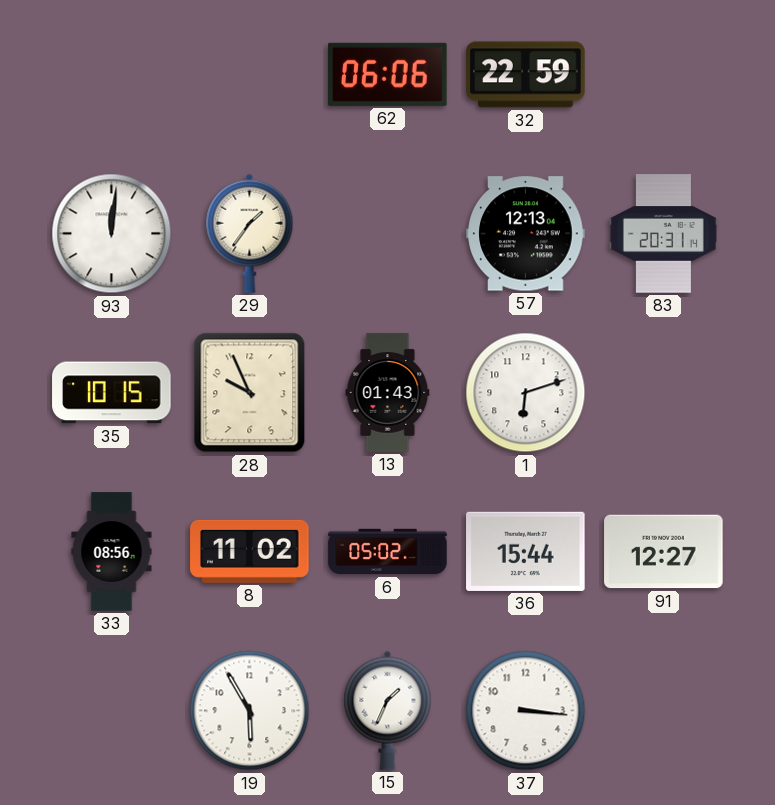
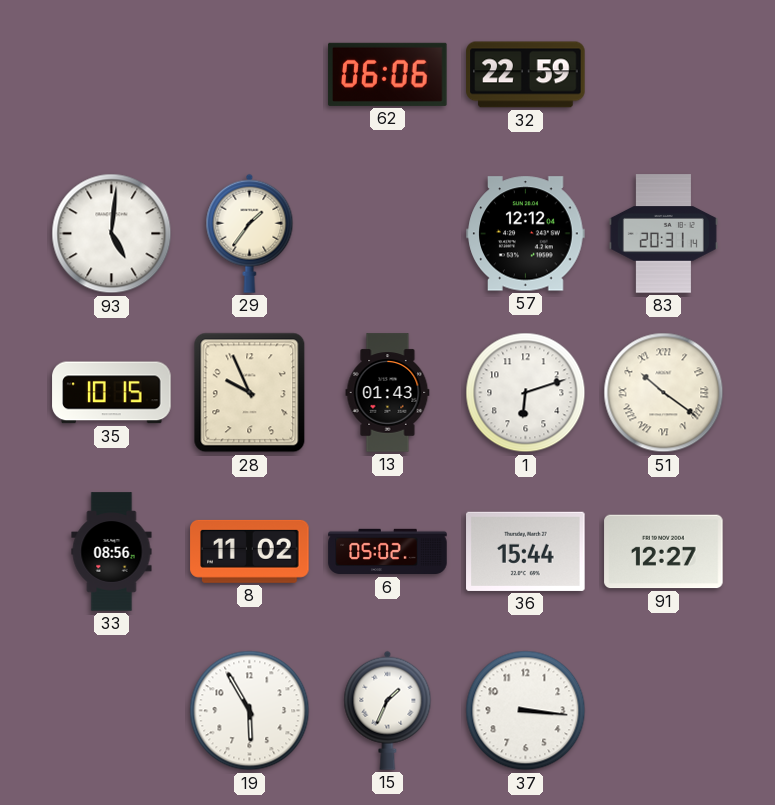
93: 12:01 -> 5:01
57: 12:13 -> 12:12
51: none -> 10:21
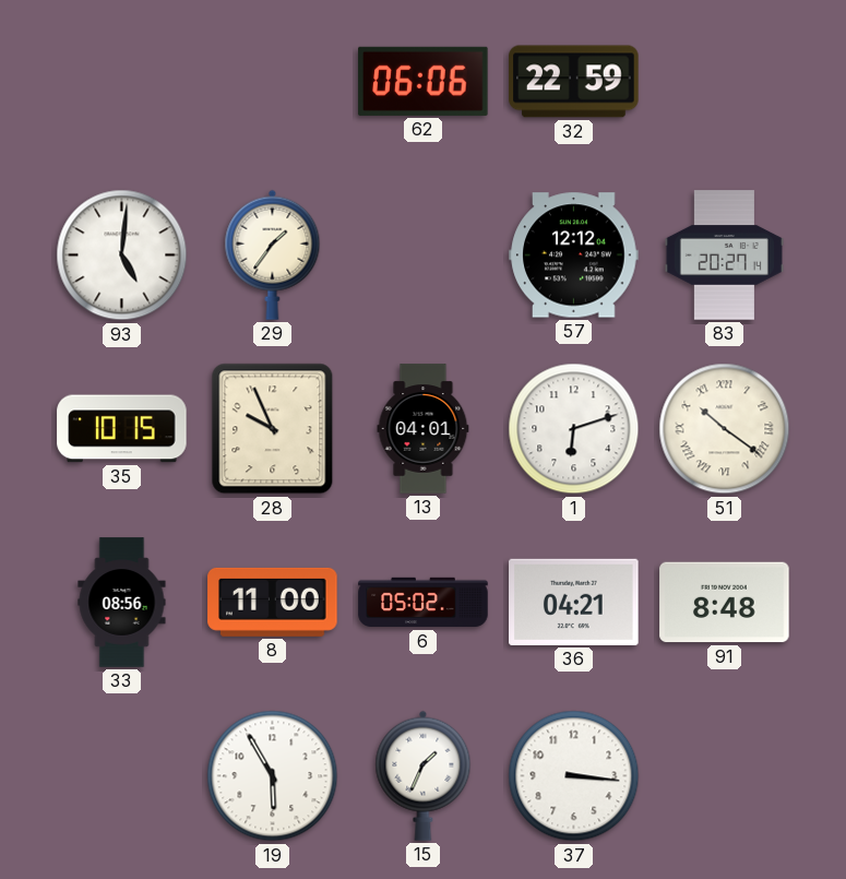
83: 20:31 -> 20:27
13: 01:43 -> 04:01
8: 11:02 -> 11:00
36: 15:44 -> 04:21
91: 12:27 -> 8:48
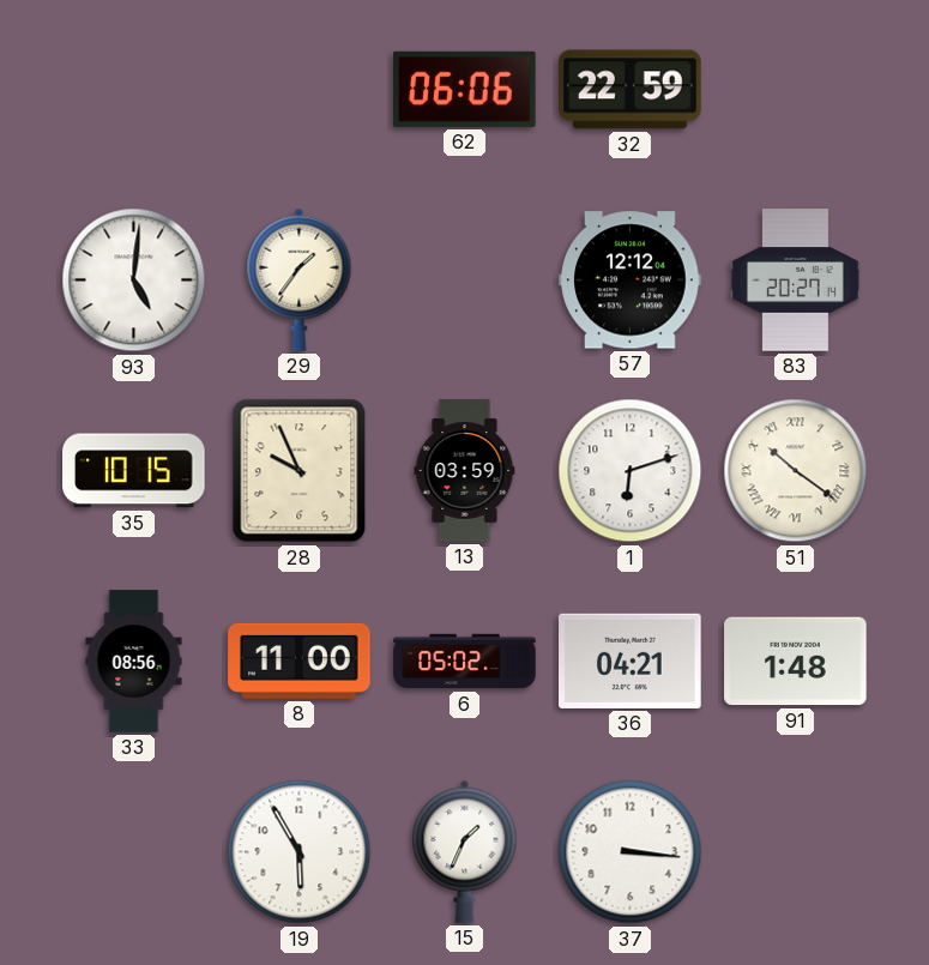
13: 04:01 -> 03:59
91: 8:48 -> 1:48
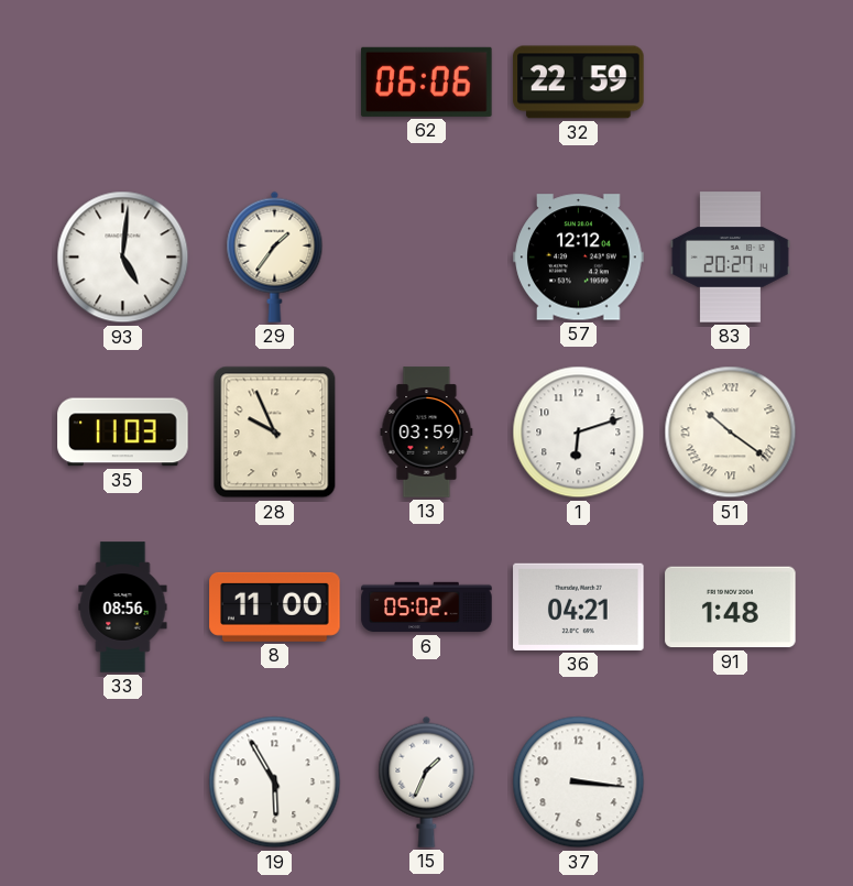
35: 10:15 -> 11:03
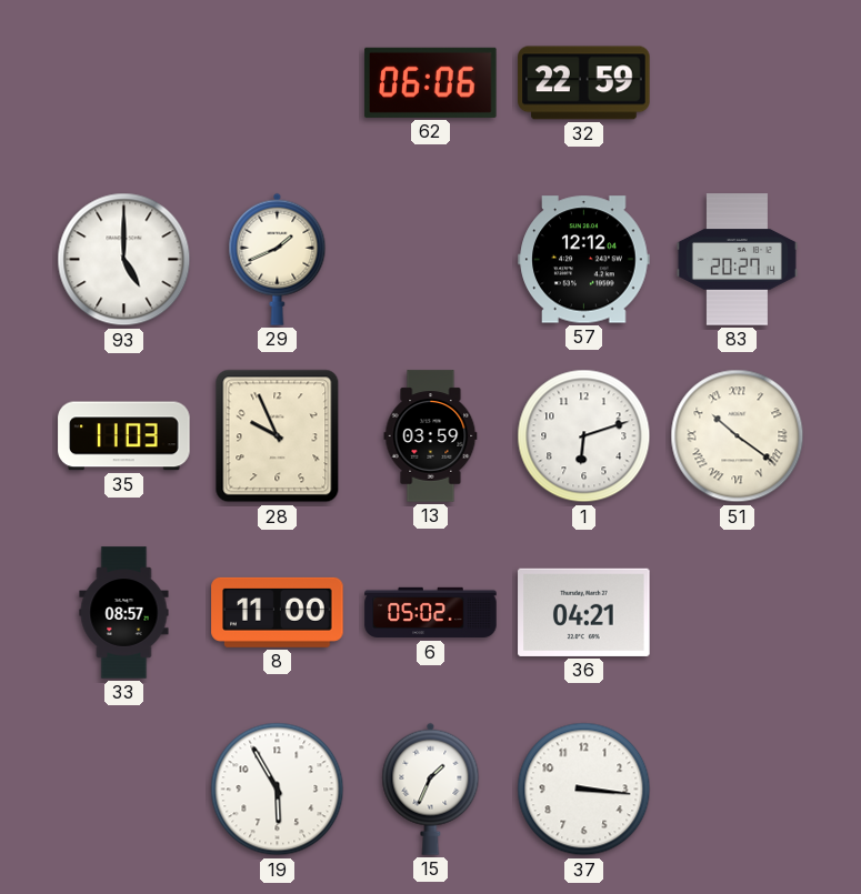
93: 5:01 -> 5:00
29: 1:36 -> 1:41
33: 08:56 -> 08:57
91: 1:48 -> none
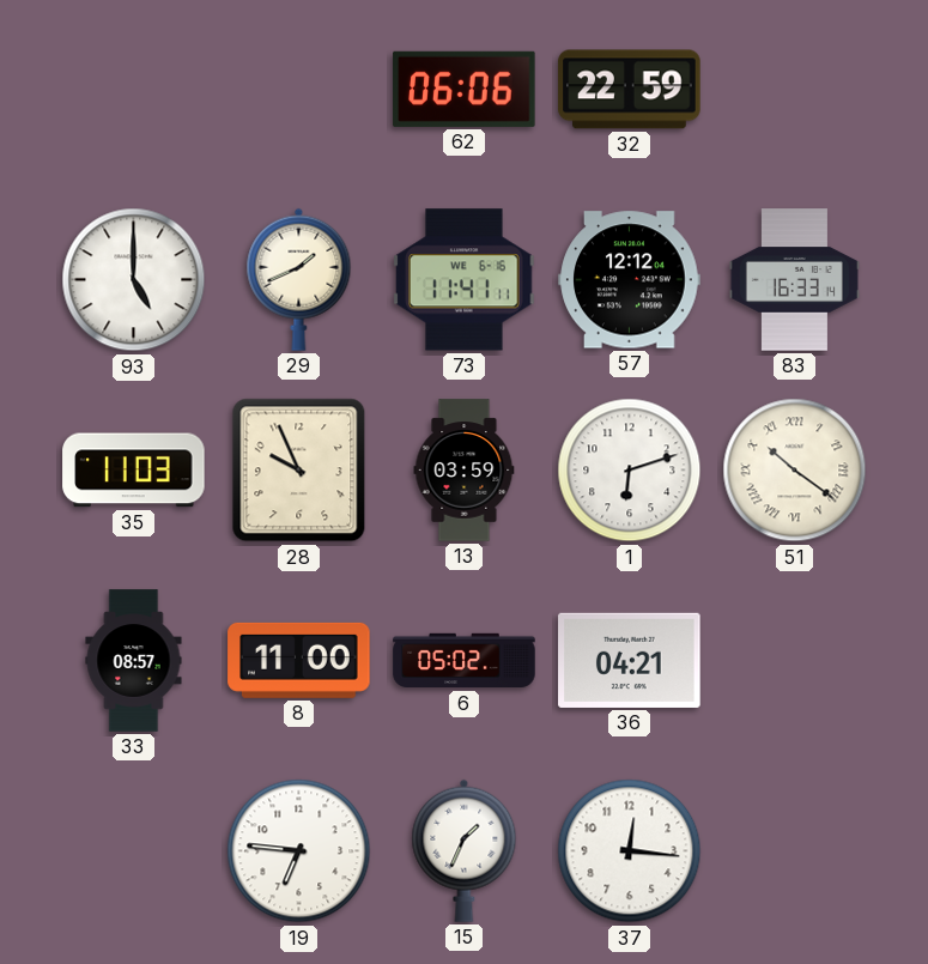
73: none -> 11:41
83: 20:27 -> 16:33
19: 5:55 -> 6:46
37: 3:16 -> 12:16
